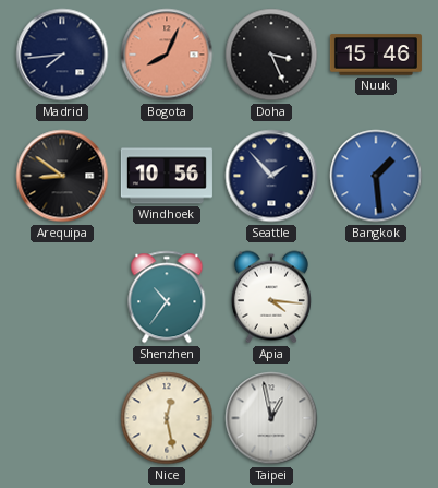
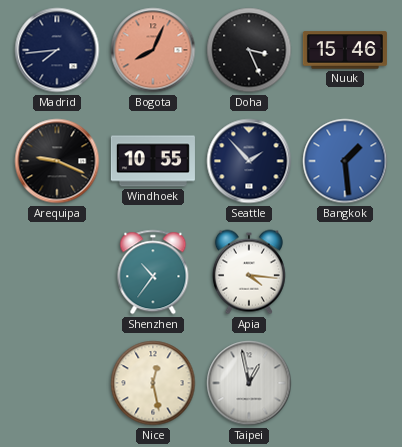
Arequipa: 8:51 -> 9:19
Windhoek: 10:56 -> 10:55
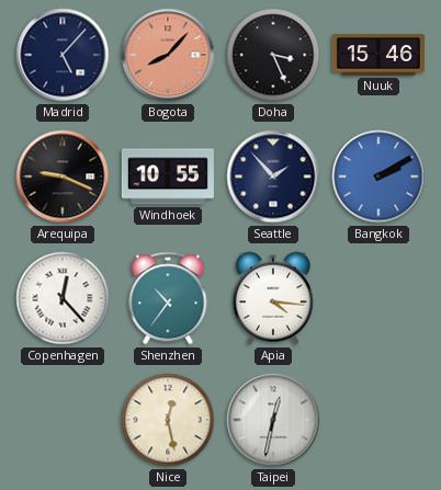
Madrid: 7:44 -> 5:07
Bogota: 8:04 -> 8:07
Bangkok: 1:29 -> 2:10
Copenhagen: none -> 12:23
Taipei: 12:58 -> 12:32
